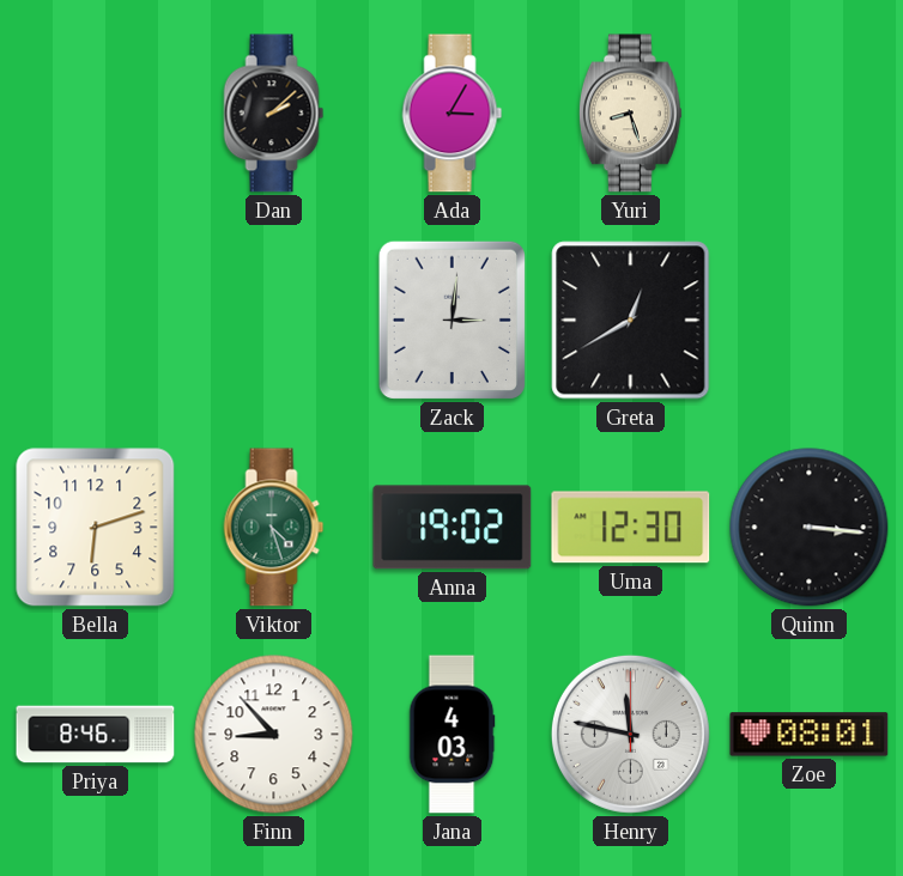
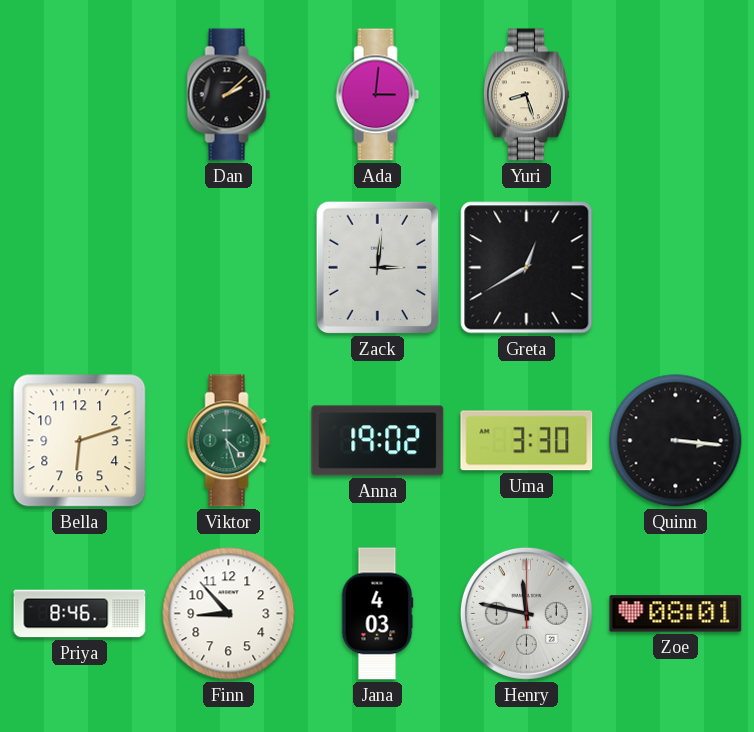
Ada: 3:05 -> 3:01
Uma: 12:30 -> 3:30
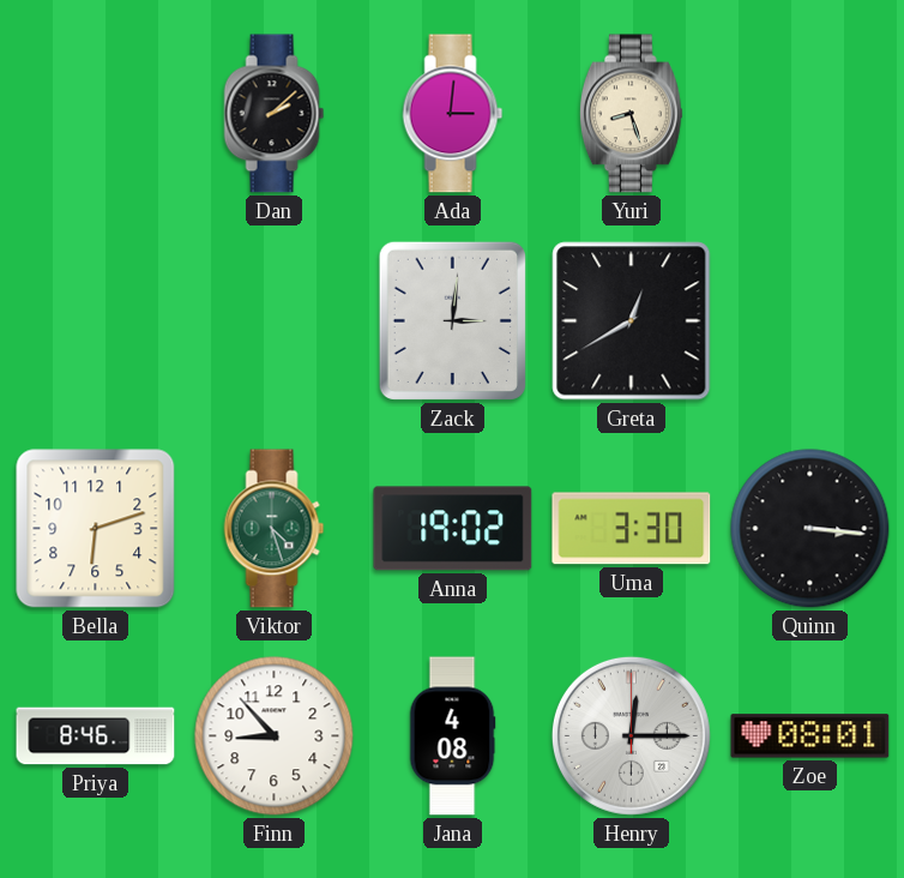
Jana: 4:03 -> 4:08
Henry: 11:47 -> 12:15
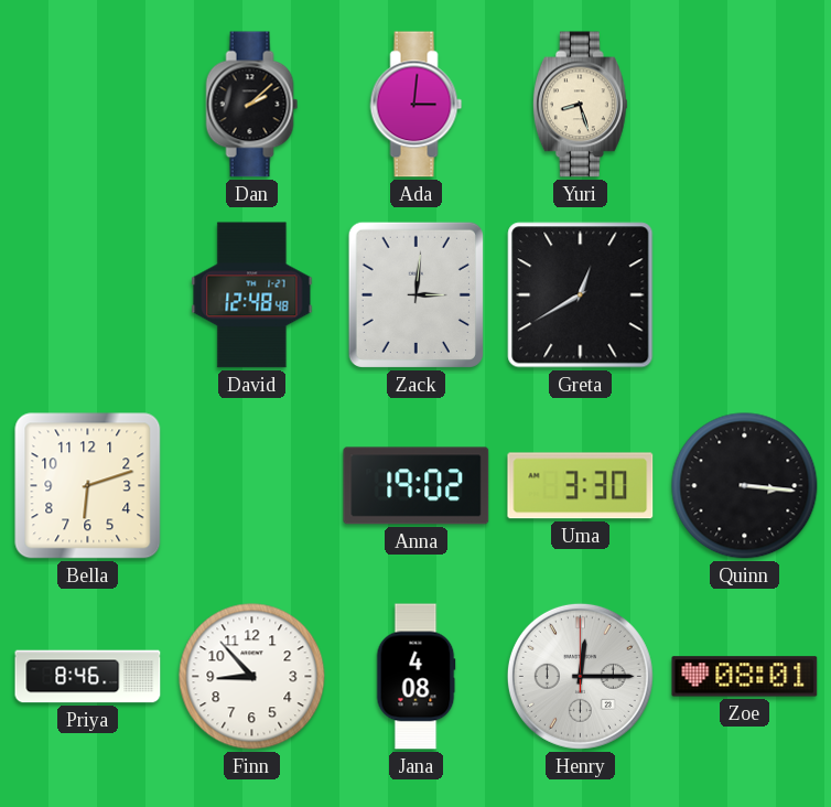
David: none -> 12:48
Viktor: 4:27 -> none
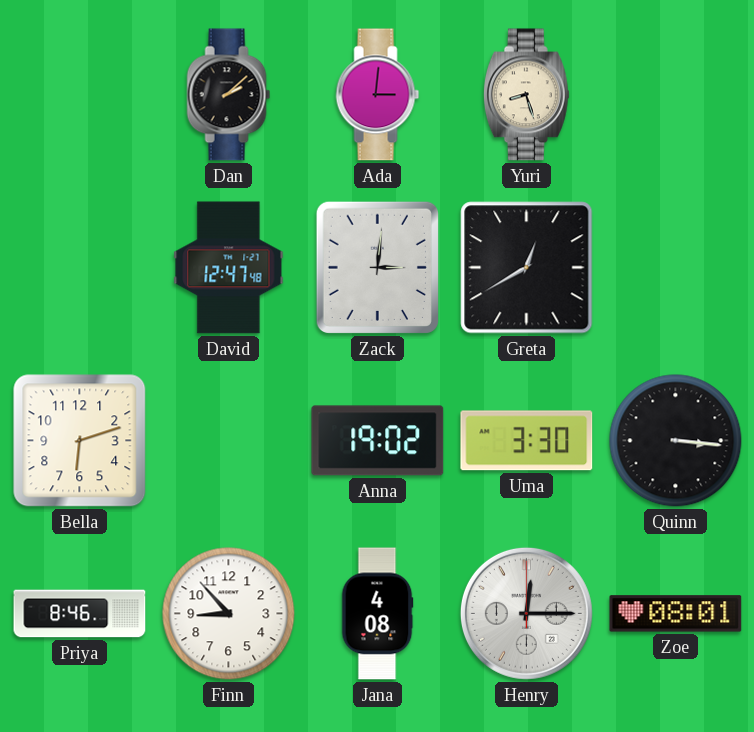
David: 12:48 -> 12:47
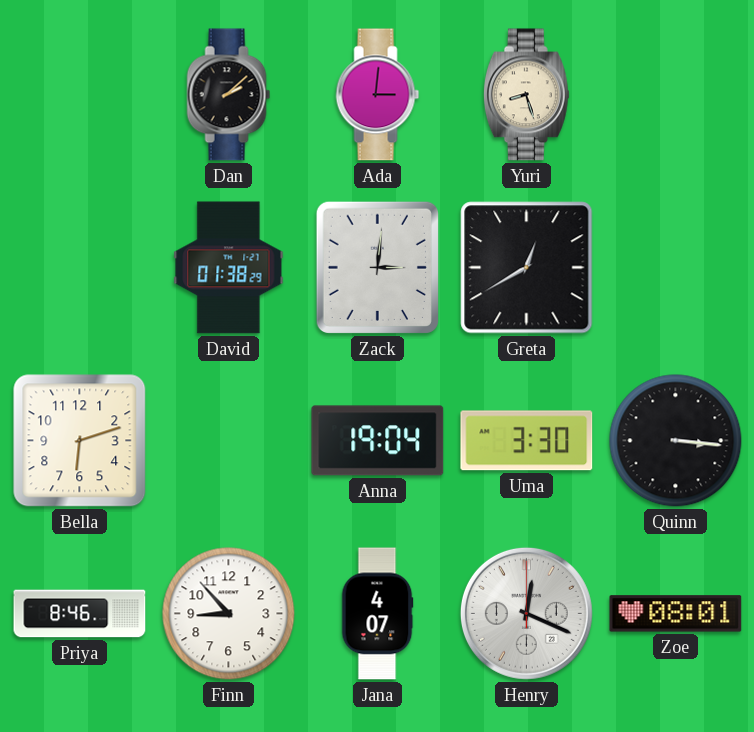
David: 12:47 -> 01:38
Anna: 19:02 -> 19:04
Jana: 4:08 -> 4:07
Henry: 12:15 -> 12:19
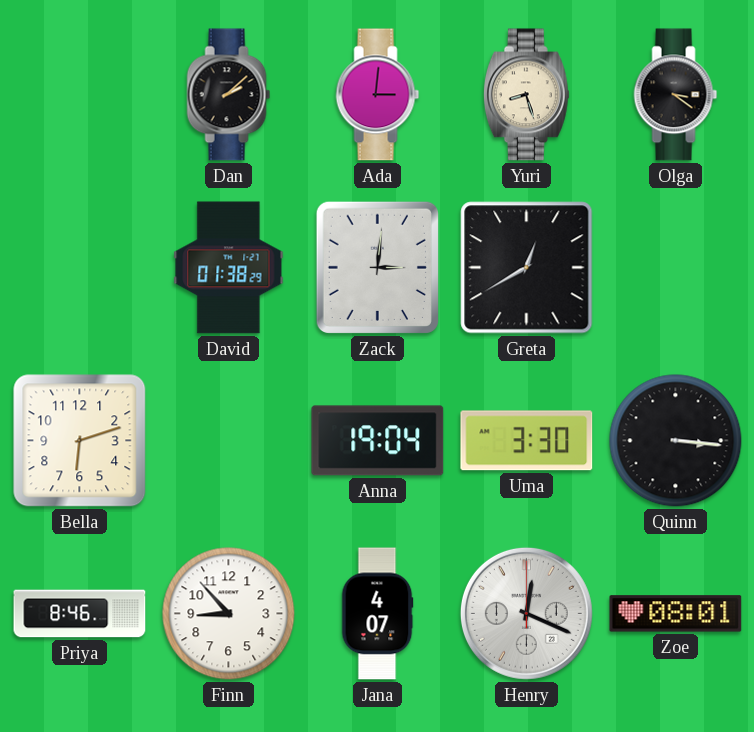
Olga: none -> 3:21
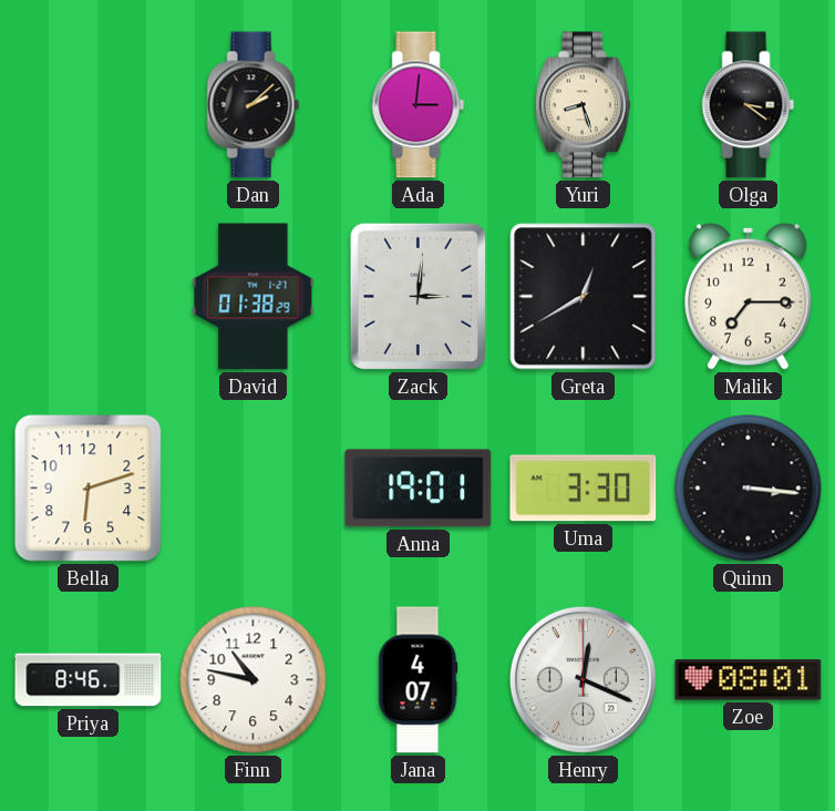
Malik: none -> 7:15
Anna: 19:04 -> 19:01
Finn: 8:53 -> 10:47
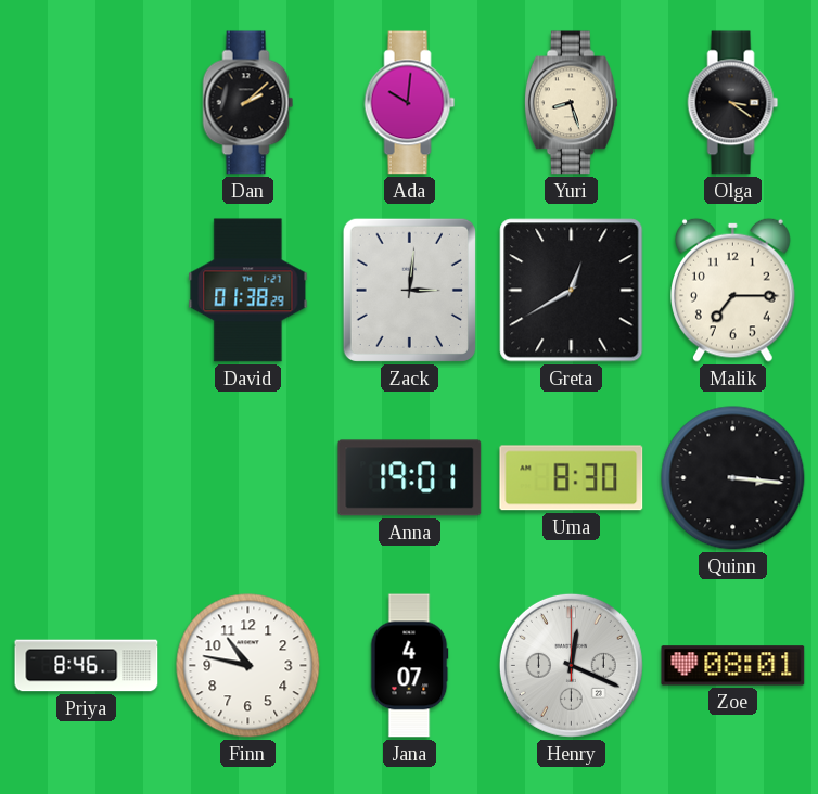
Ada: 3:01 -> 10:01
Bella: 6:12 -> none
Uma: 3:30 -> 8:30
